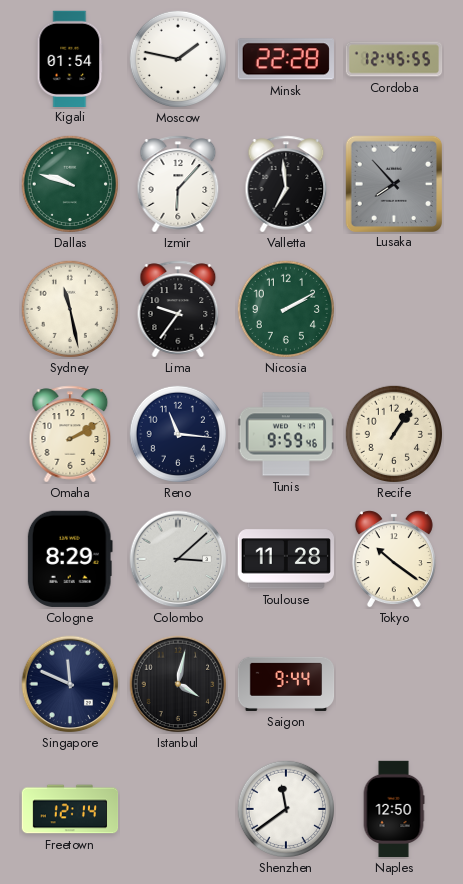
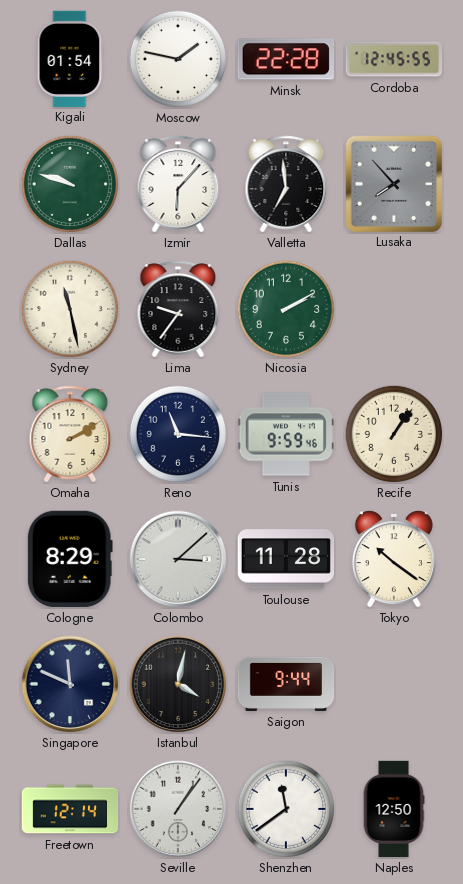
Seville: none -> 1:06
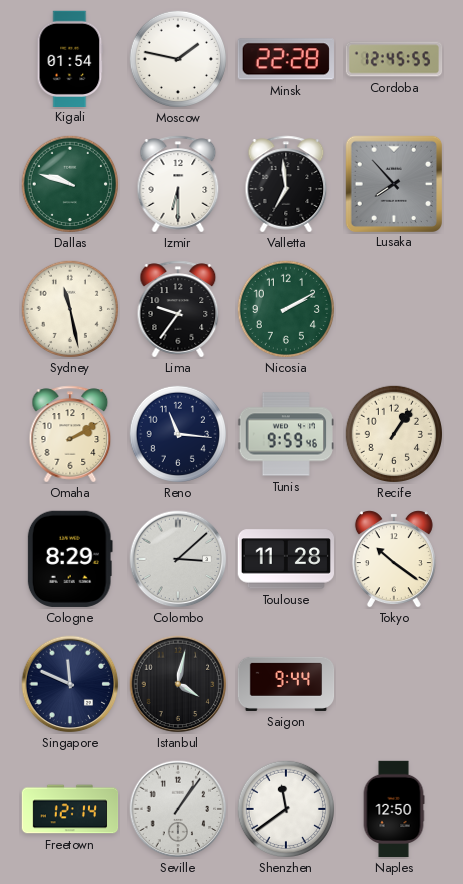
Izmir: 6:07 -> 6:30
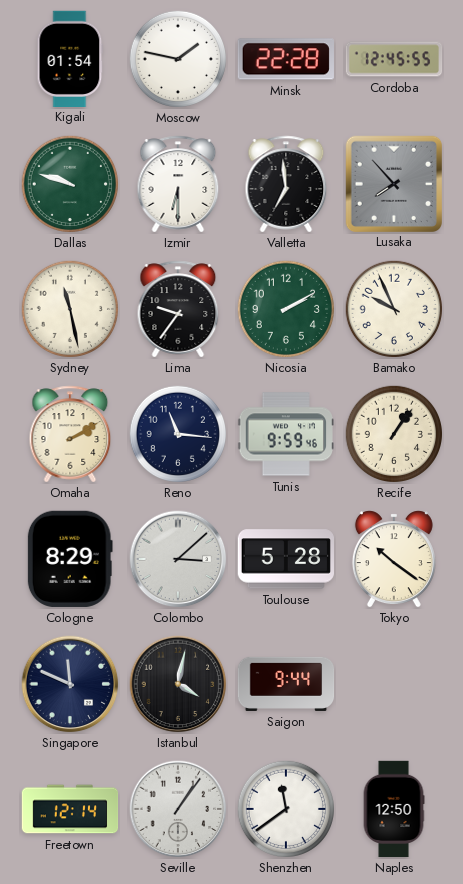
Bamako: none -> 9:56
Toulouse: 11:28 -> 5:28
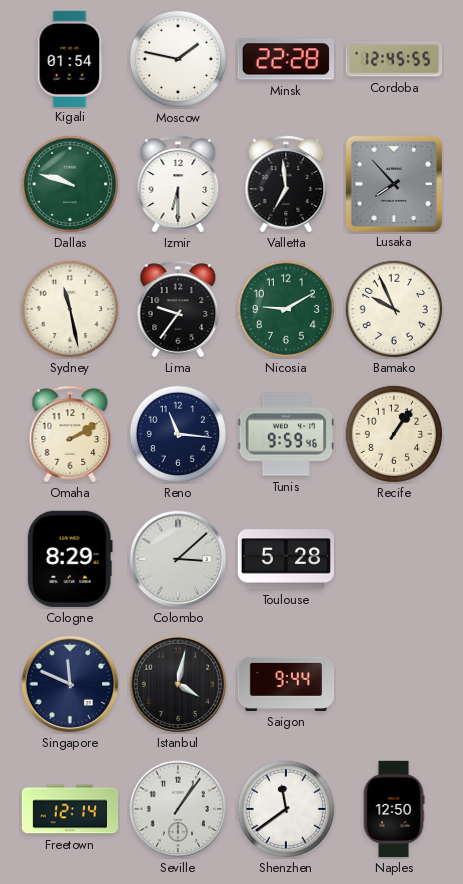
Nicosia: 2:10 -> 9:10
Tokyo: 10:21 -> none
